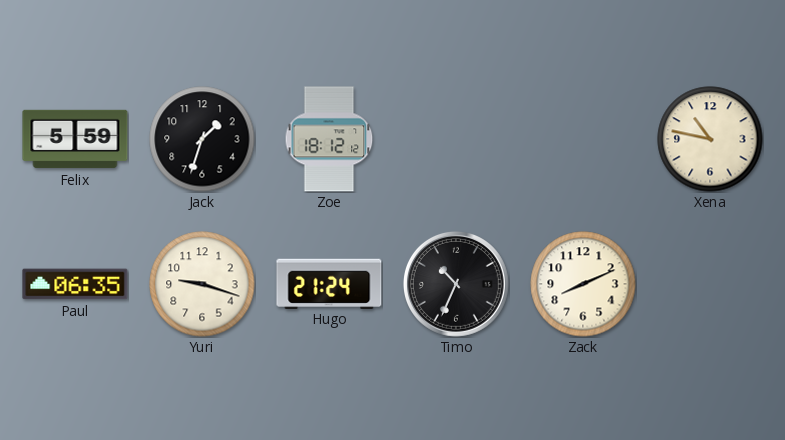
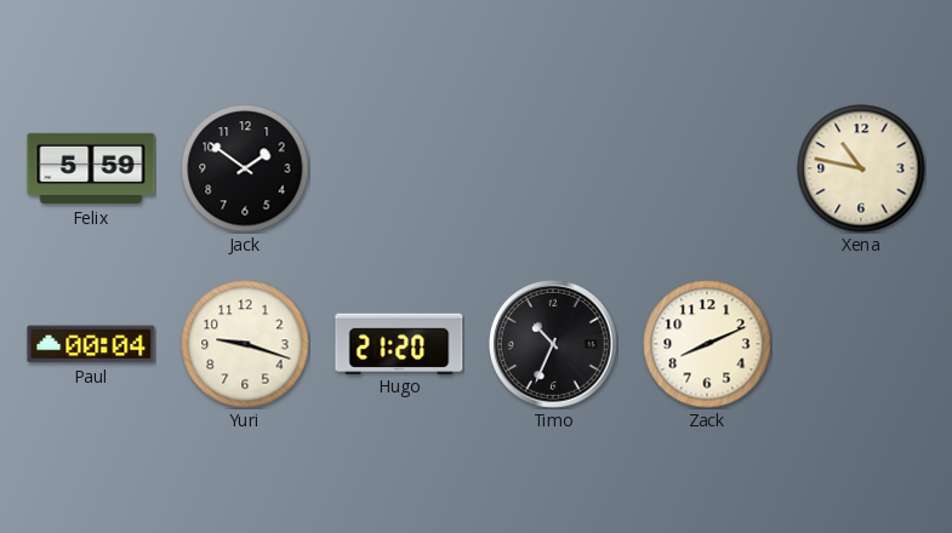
Jack: 1:33 -> 1:51
Zoe: 18:12 -> none
Paul: 06:35 -> 00:04
Hugo: 21:24 -> 21:20
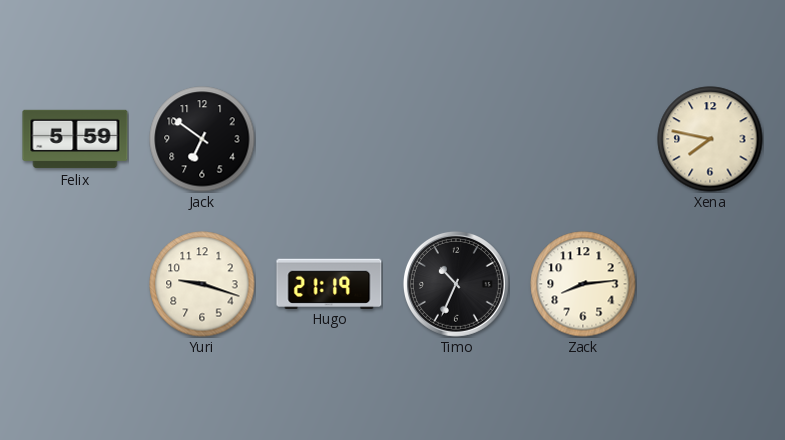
Jack: 1:51 -> 6:51
Xena: 10:47 -> 7:47
Paul: 00:04 -> none
Hugo: 21:20 -> 21:19
Zack: 8:11 -> 8:14
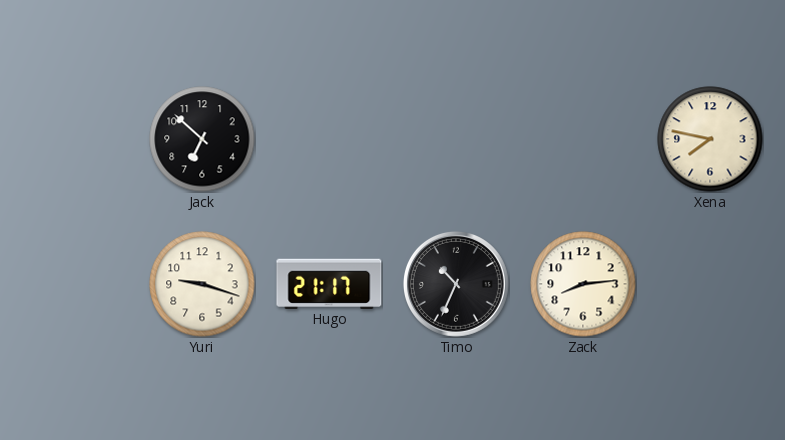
Felix: 5:59 -> none
Jack: 6:51 -> 6:52
Hugo: 21:19 -> 21:17
